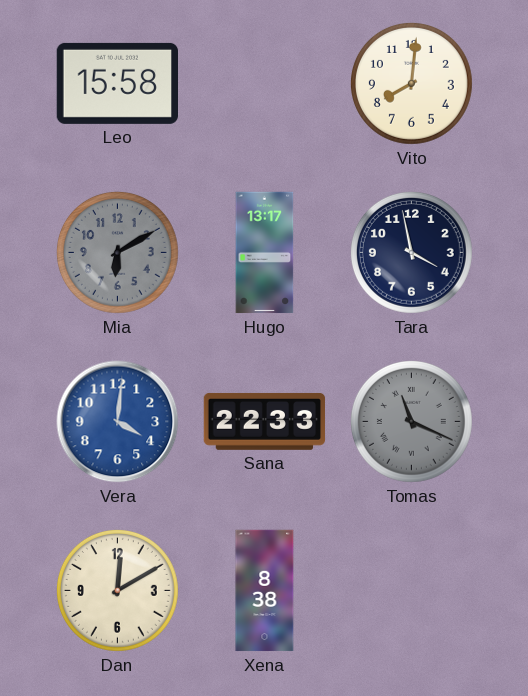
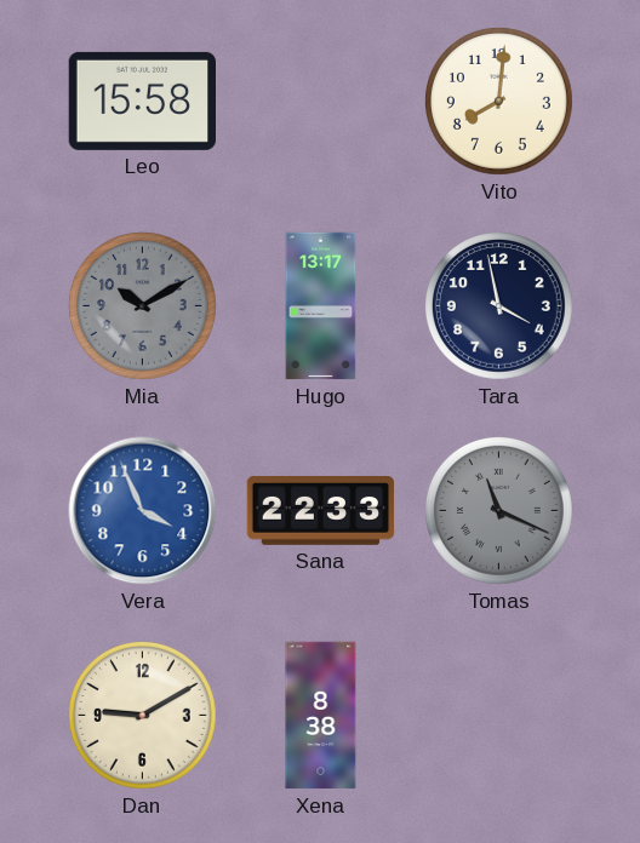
Mia: 6:10 -> 10:10
Vera: 4:01 -> 3:56
Dan: 12:10 -> 9:10
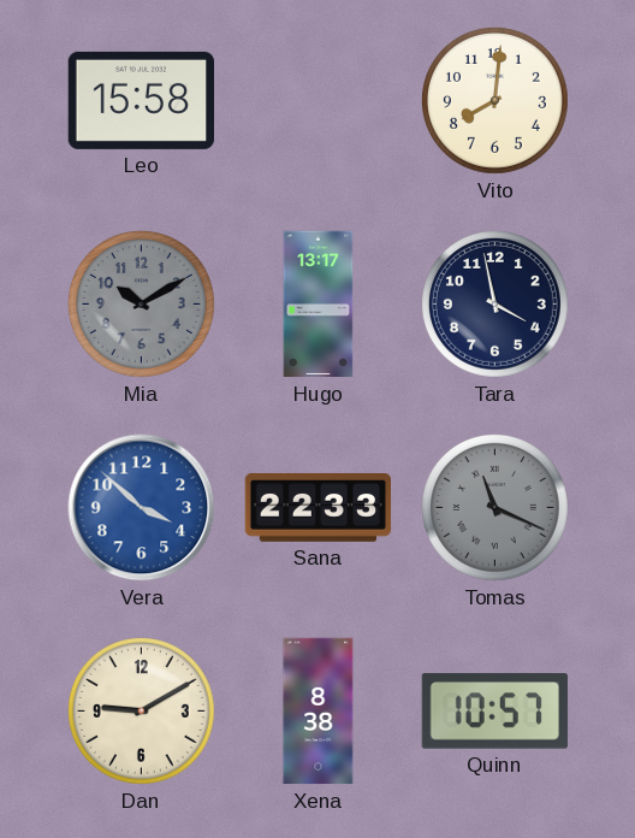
Vera: 3:56 -> 3:52
Quinn: none -> 10:57
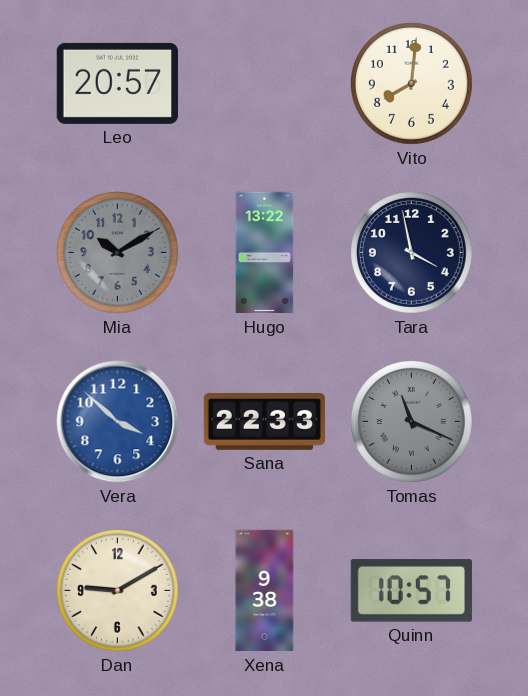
Leo: 15:58 -> 20:57
Hugo: 13:17 -> 13:22
Xena: 8:38 -> 9:38
